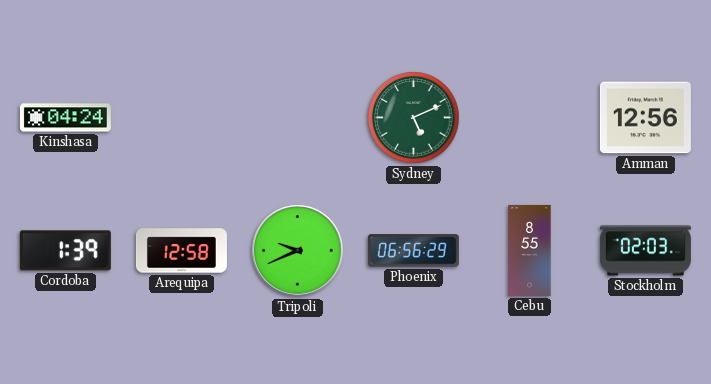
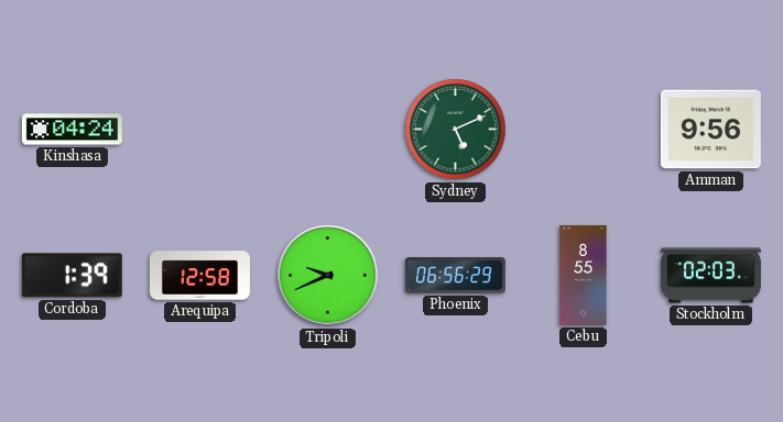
Amman: 12:56 -> 9:56
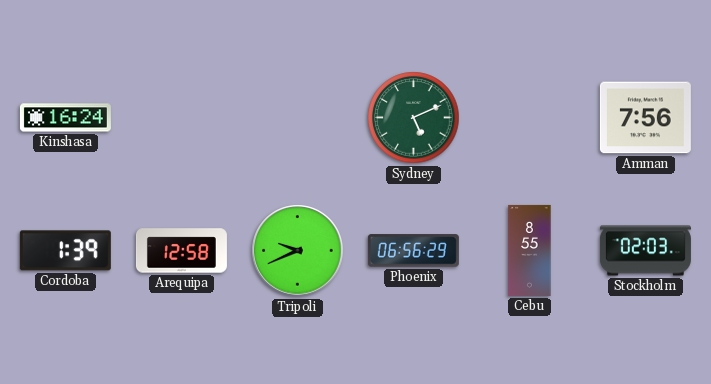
Kinshasa: 04:24 -> 16:24
Amman: 9:56 -> 7:56
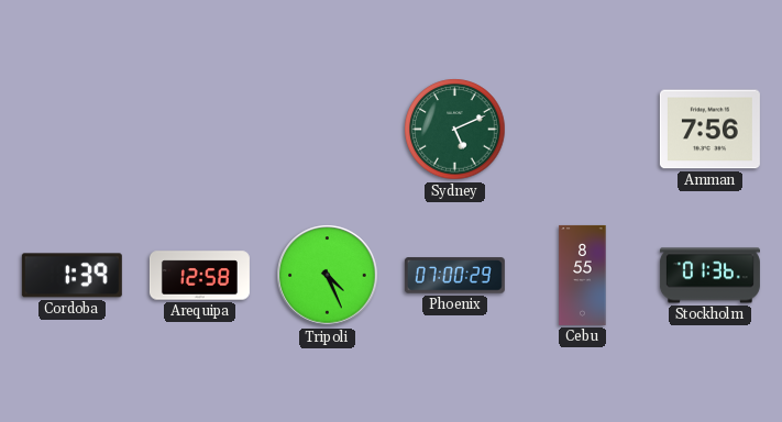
Kinshasa: 16:24 -> none
Tripoli: 9:41 -> 4:26
Phoenix: 06:56 -> 07:00
Stockholm: 02:03 -> 01:36
